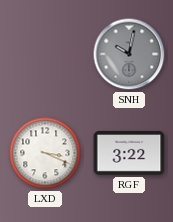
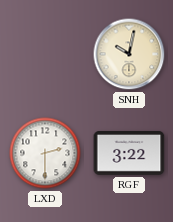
SNH dial: grey -> cream
LXD: 3:19 -> 2:30
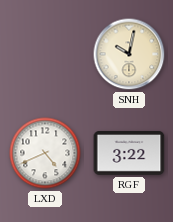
LXD: 2:30 -> 4:41
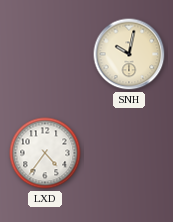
LXD: 4:41 -> 4:36
RGF: 3:22 -> none
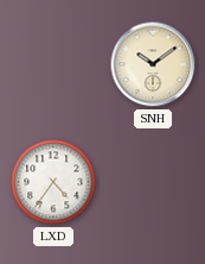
SNH: 10:02 -> 10:09
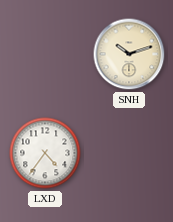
SNH: 10:09 -> 10:12
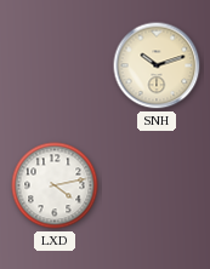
LXD: 4:36 -> 4:13
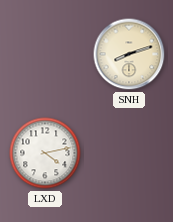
SNH: 10:12 -> 8:12
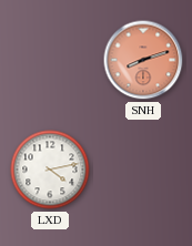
SNH dial: cream -> salmon
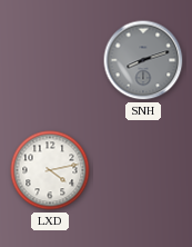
SNH dial: salmon -> grey
